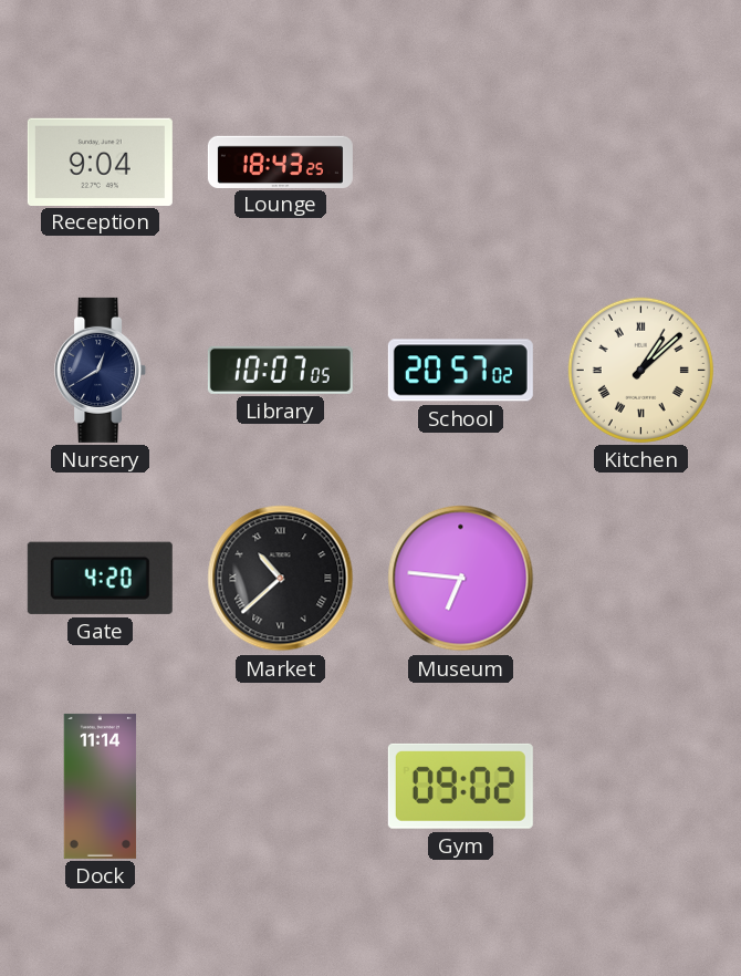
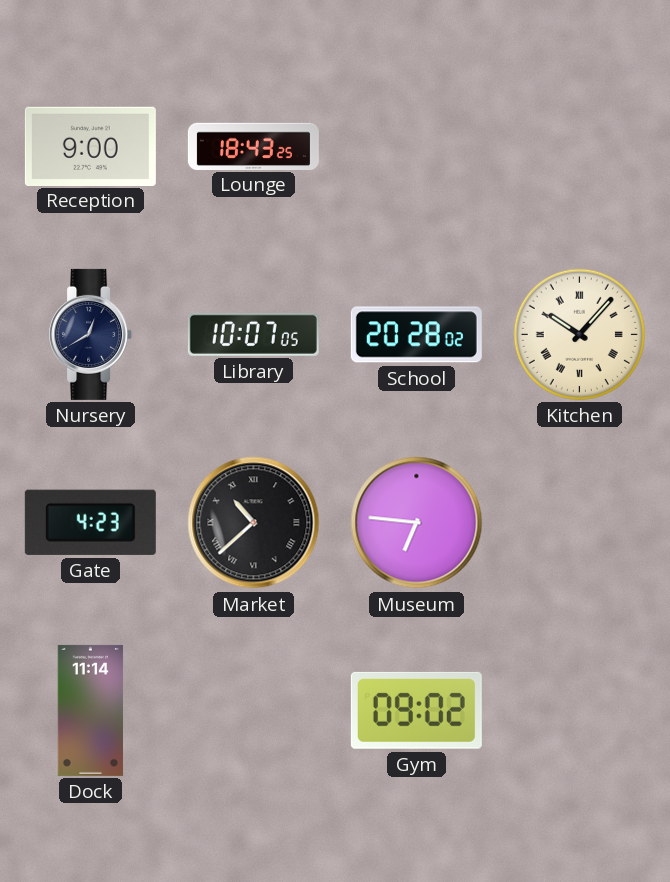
Reception: 9:04 -> 9:00
School: 20:57 -> 20:28
Kitchen: 1:08 -> 10:07
Gate: 4:20 -> 4:23
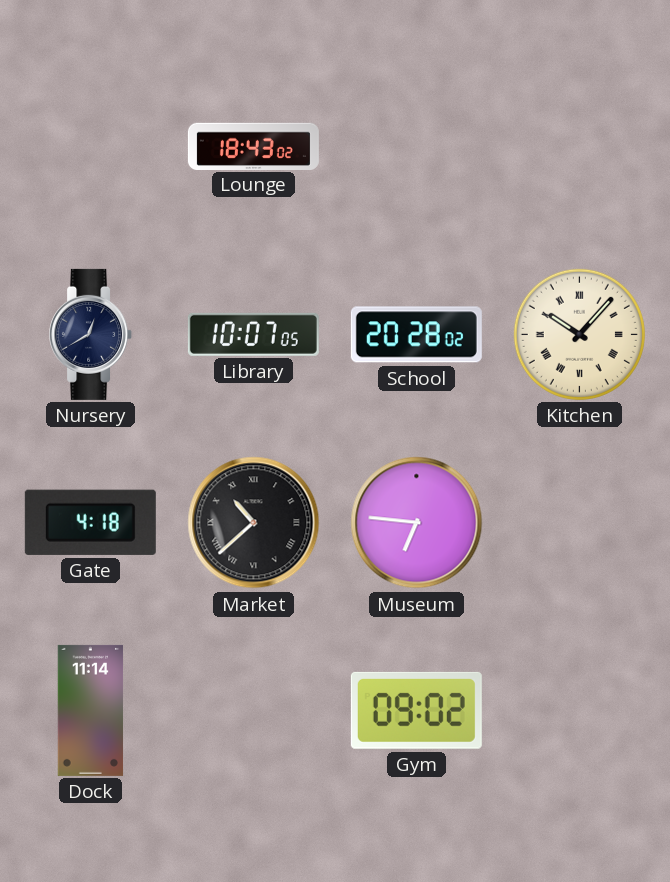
Reception: 9:00 -> none
Lounge: 18:43:25 -> 18:43:02
Gate: 4:23 -> 4:18
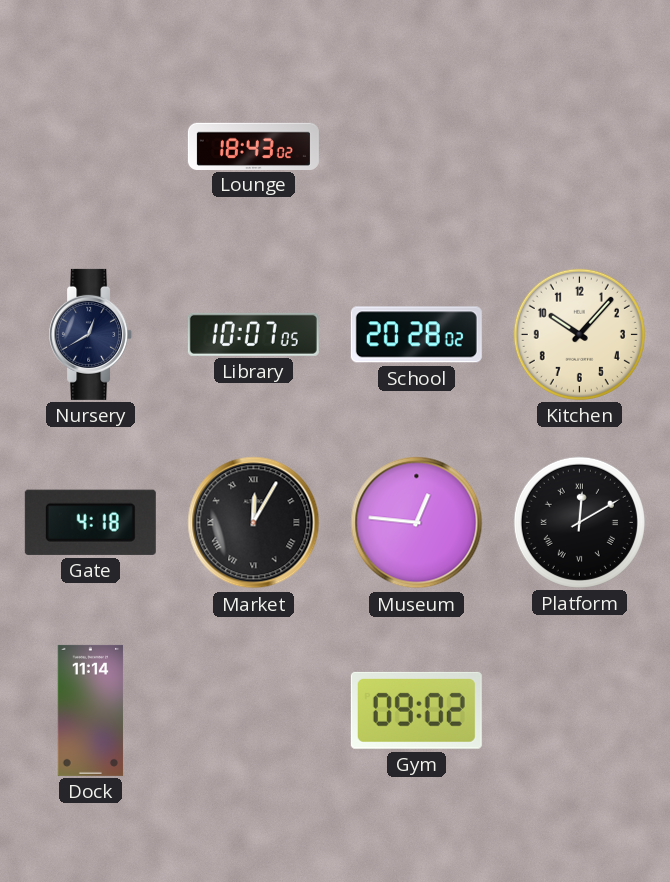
Kitchen numerals: Roman -> Arabic
Market: 10:38 -> 12:05
Museum: 6:46 -> 12:46
Platform: none -> 12:10
